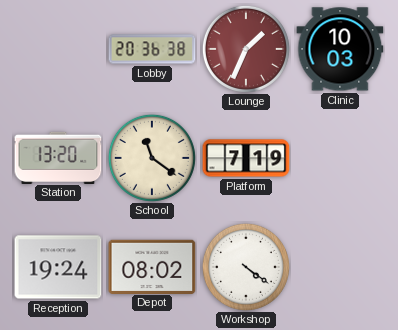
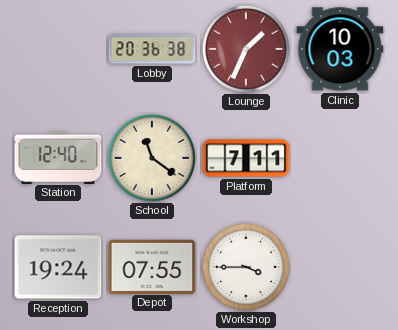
Station: 13:20 -> 12:40
Platform: 7:19 -> 7:11
Depot: 08:02 -> 07:55
Workshop: 4:21 -> 3:45
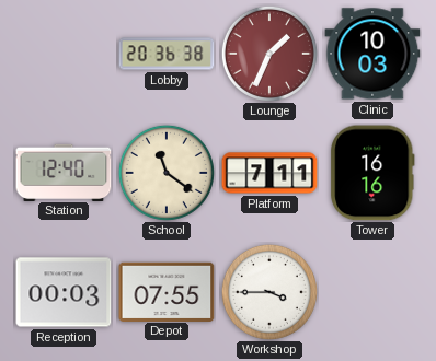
Tower: none -> 16:16
Reception: 19:24 -> 00:03
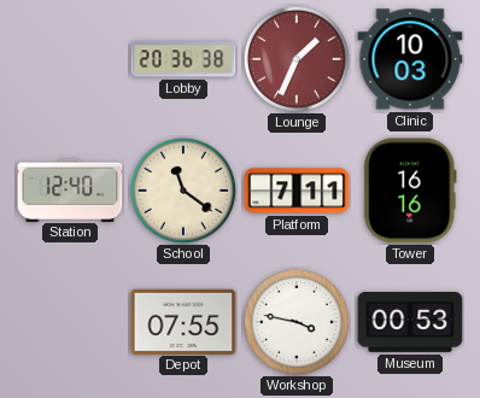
Reception: 00:03 -> none
Workshop: 3:45 -> 3:47
Museum: none -> 00:53
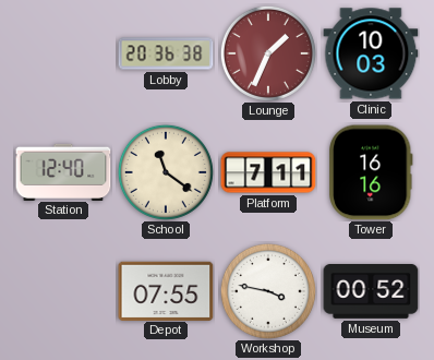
Museum: 00:53 -> 00:52
